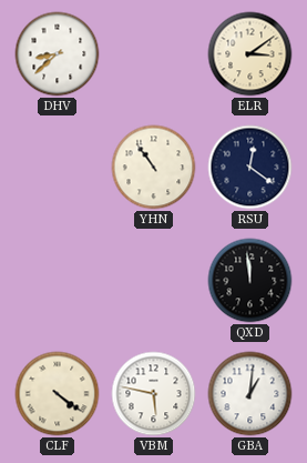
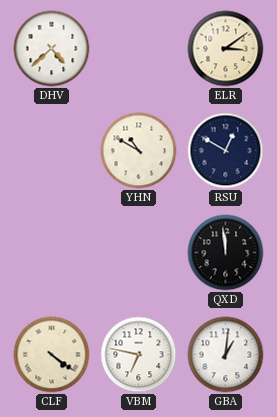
DHV: 8:38 -> 4:38
YHN: 10:54 -> 10:50
RSU: 12:21 -> 12:50
VBM: 5:47 -> 6:47
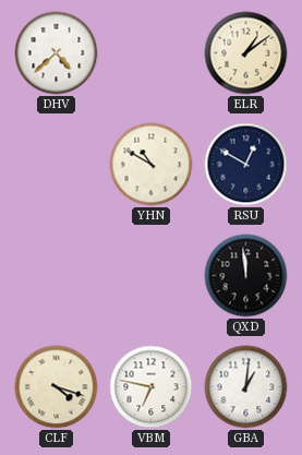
ELR: 3:09 -> 1:09
CLF: 4:21 -> 4:18
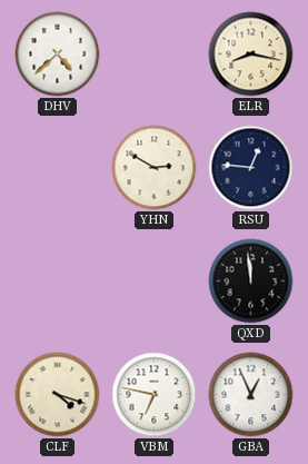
ELR: 1:09 -> 8:17
YHN: 10:50 -> 2:50
RSU: 12:50 -> 12:46
GBA: 1:01 -> 12:56
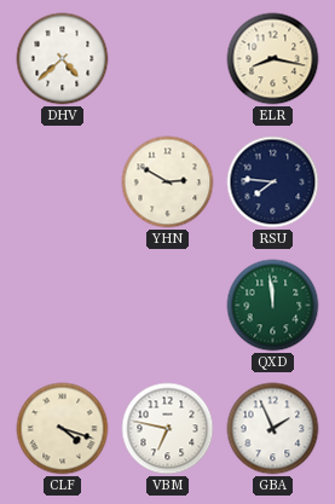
RSU: 12:46 -> 7:46
QXD dial: black -> green
GBA: 12:56 -> 1:56
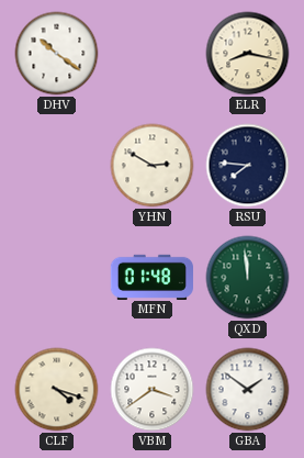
DHV: 4:38 -> 10:21
MFN: none -> 01:48
VBM: 6:47 -> 3:39
GBA: 1:56 -> 1:51
